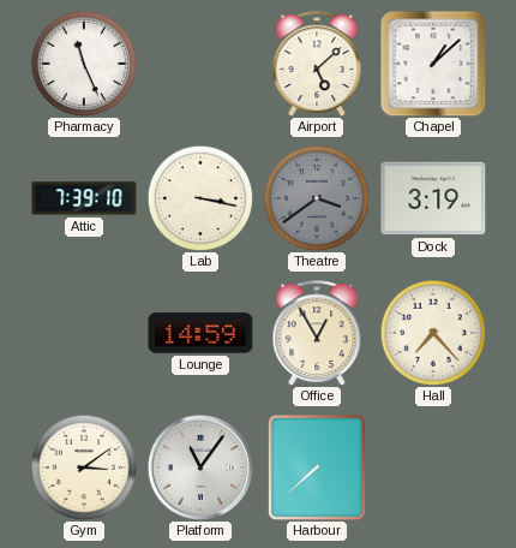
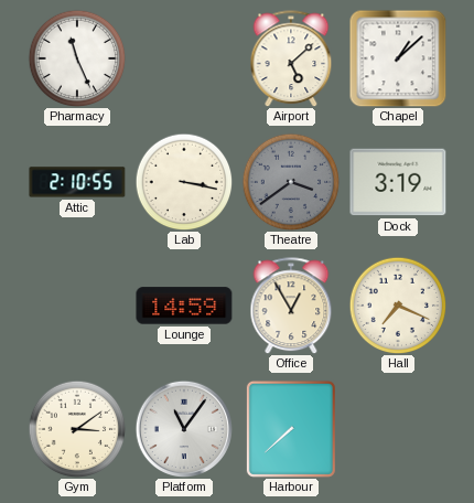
Attic: 7:39 -> 2:10
Hall: 7:23 -> 7:19
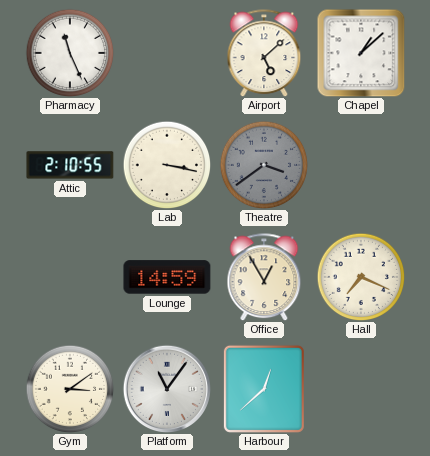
Dock: 3:19 -> none
Harbour: 7:38 -> 12:38
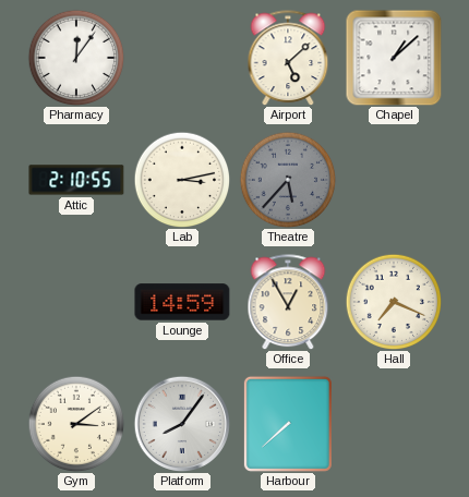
Pharmacy: 11:26 -> 12:06
Lab: 3:17 -> 3:13
Theatre: 3:39 -> 5:37
Platform: 11:06 -> 8:06
Harbour: 12:38 -> 7:38
